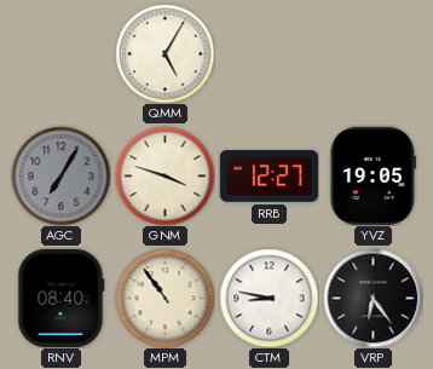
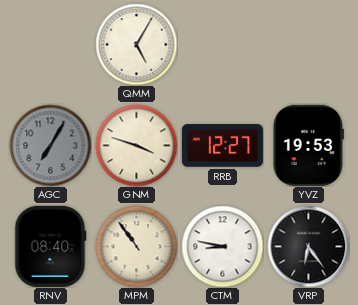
YVZ: 19:05 -> 19:53
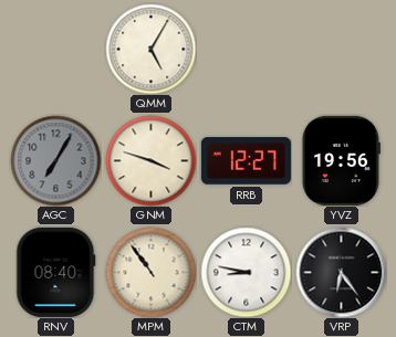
YVZ: 19:53 -> 19:56
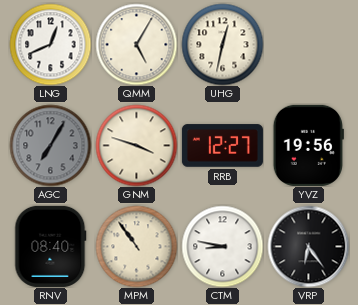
LNG: none -> 12:41
UHG: none -> 12:32
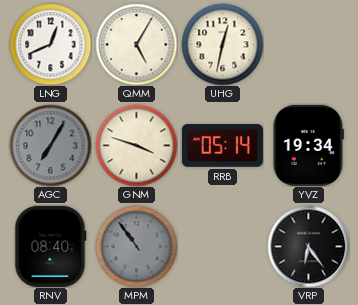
RRB: 12:27 -> 05:14
YVZ: 19:56 -> 19:34
MPM dial: cream -> grey
CTM: 8:47 -> none
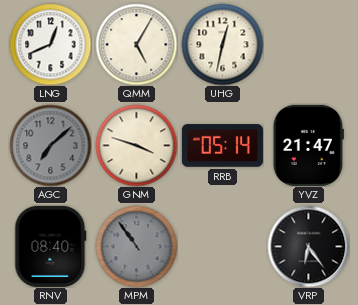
AGC: 7:05 -> 7:08
YVZ: 19:34 -> 21:47
